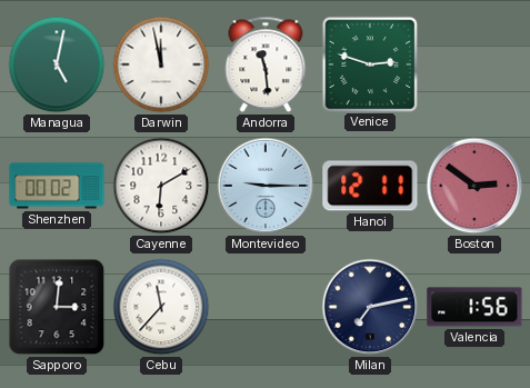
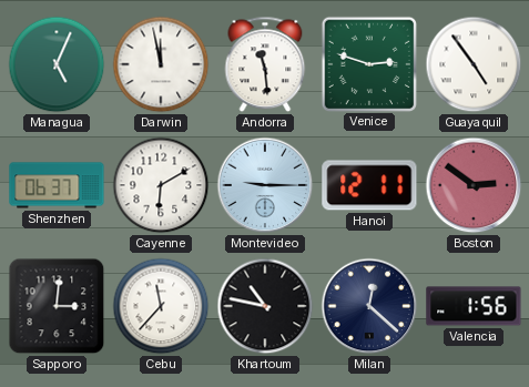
Managua: 5:02 -> 5:04
Guayaquil: none -> 4:54
Shenzhen: 00:02 -> 06:37
Khartoum: none -> 10:47
Milan: 7:13 -> 12:22
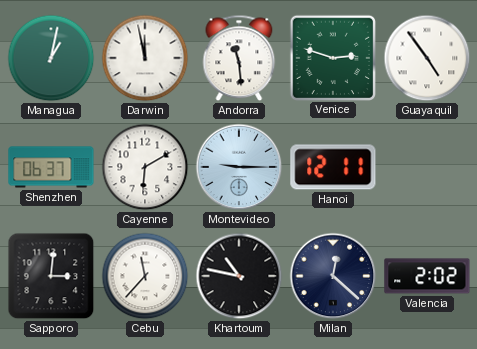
Managua: 5:04 -> 1:02
Boston: 2:51 -> none
Valencia: 1:56 -> 2:02
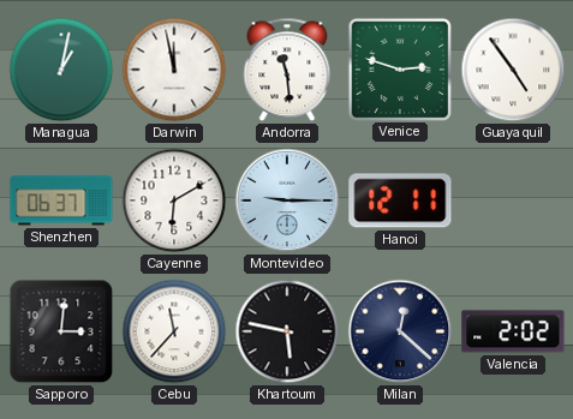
Khartoum: 10:47 -> 5:47
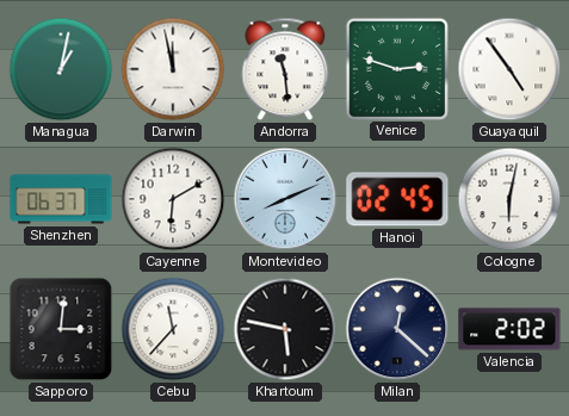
Montevideo: 9:15 -> 8:11
Hanoi: 12:11 -> 02:45
Cologne: none -> 6:02
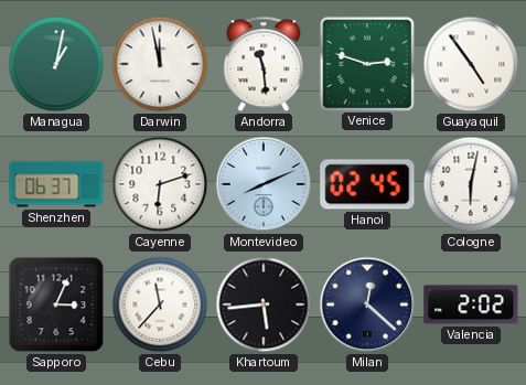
Cayenne: 6:10 -> 6:12
Sapporo: 3:01 -> 3:04
Khartoum: 5:47 -> 5:44
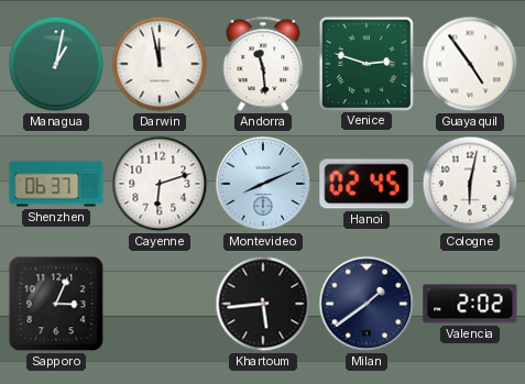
Cebu: 11:37 -> none
Milan: 12:22 -> 1:39
